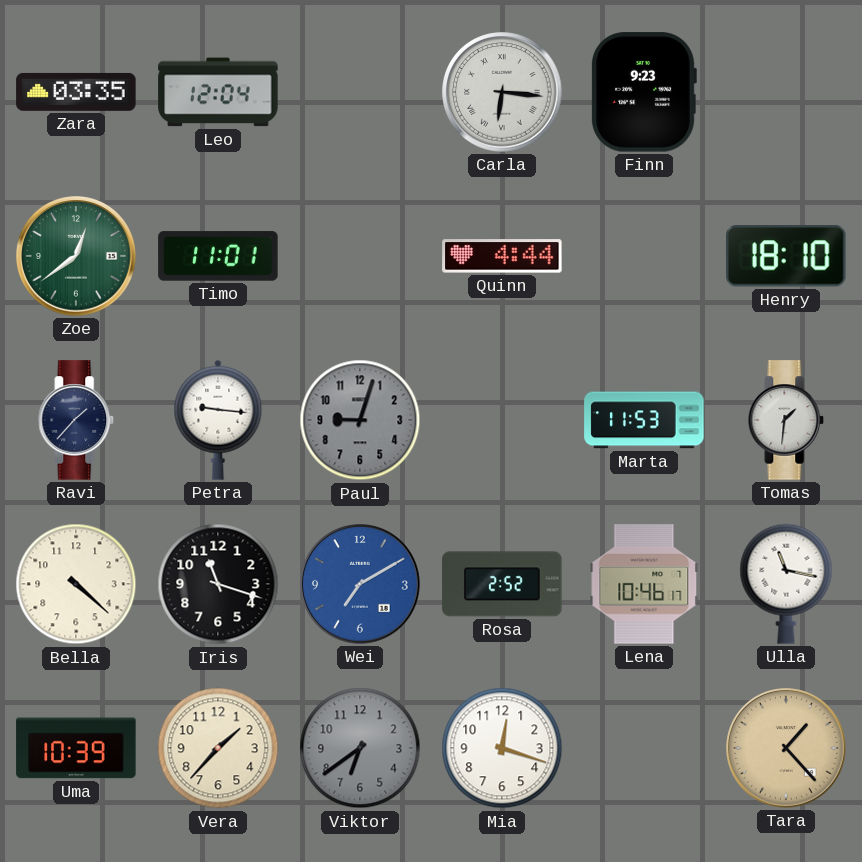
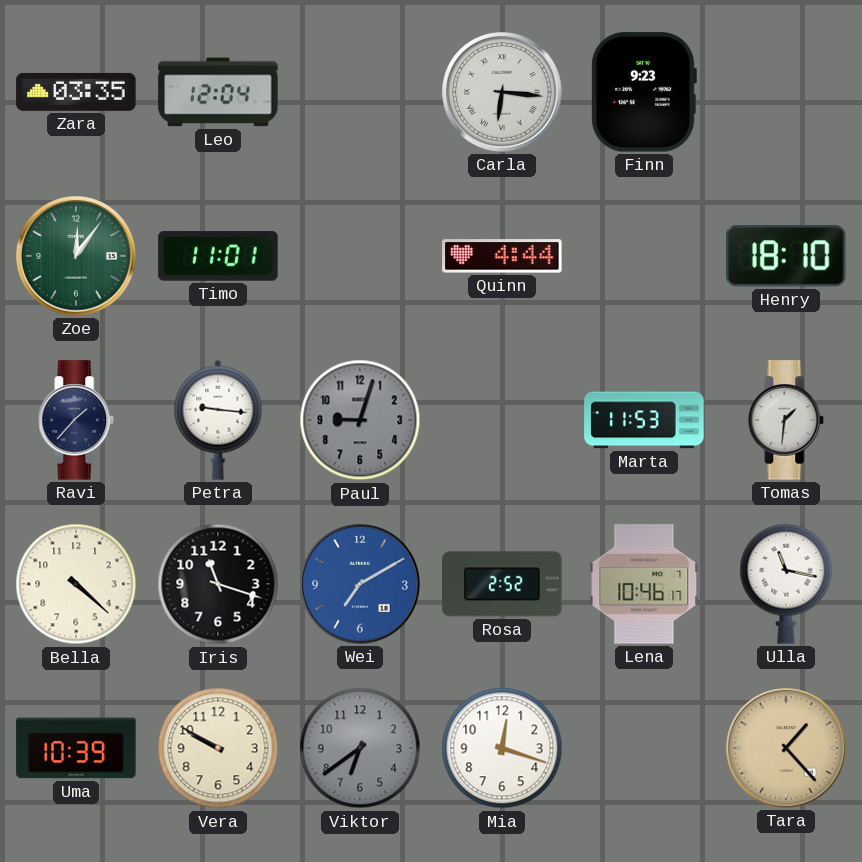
Zoe: 12:39 -> 12:06
Vera: 1:37 -> 9:50
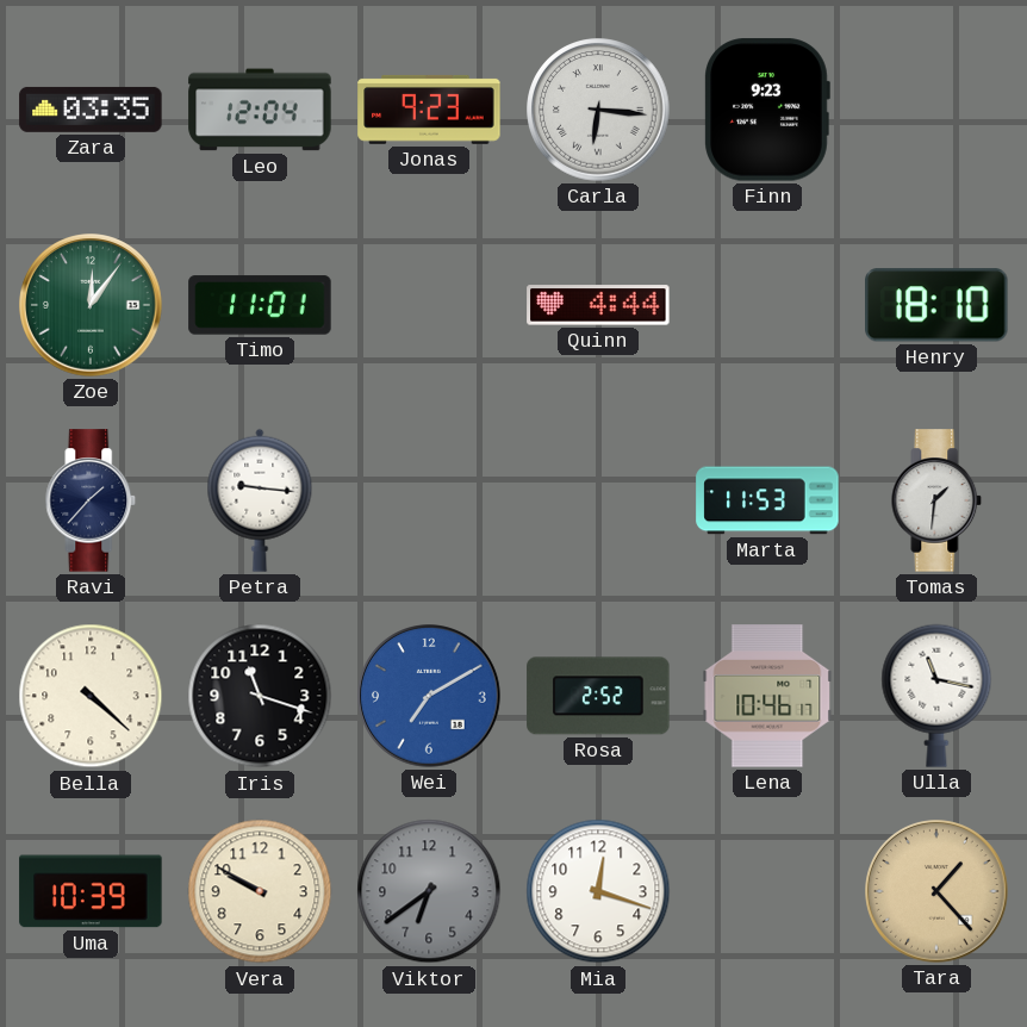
Jonas: none -> 9:23
Paul: 9:03 -> none
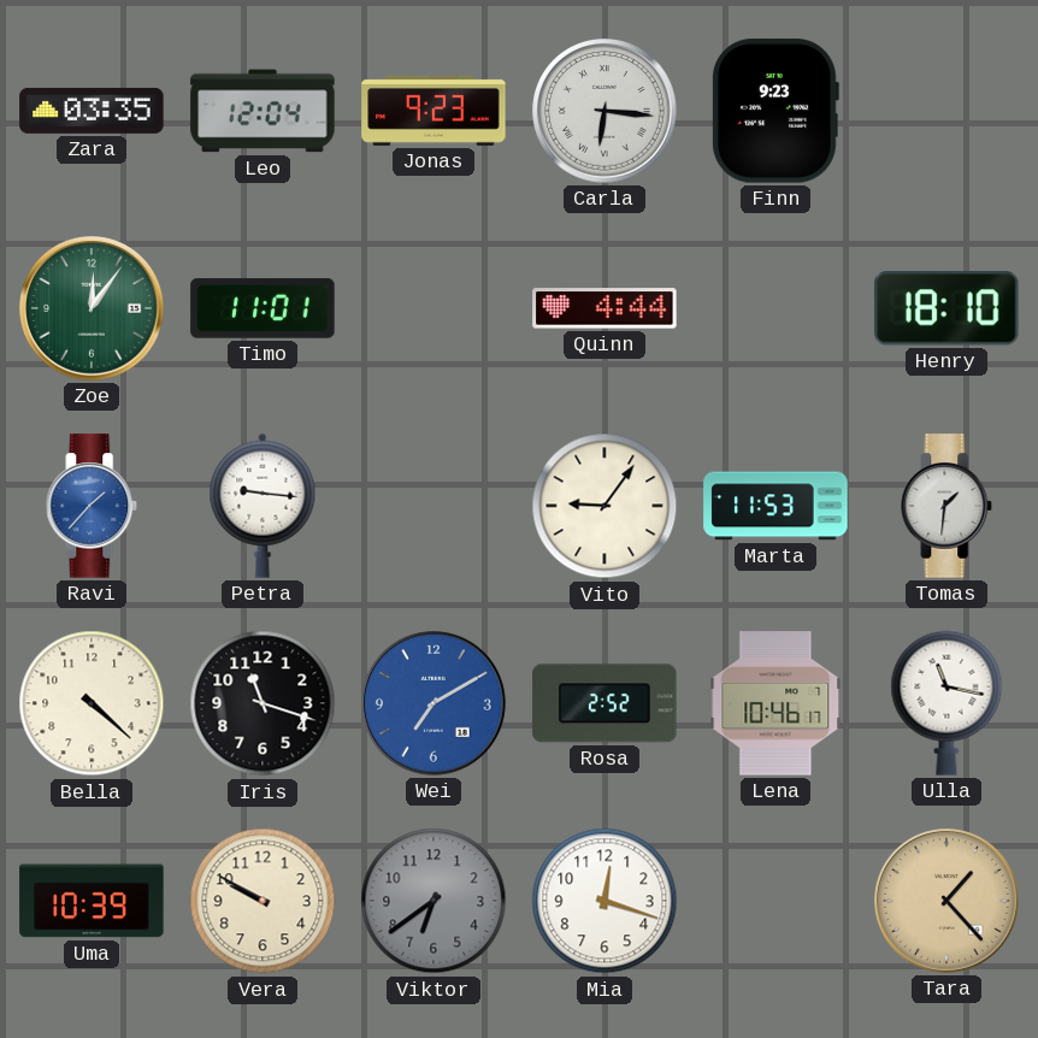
Ravi dial: navy -> blue
Vito: none -> 9:06
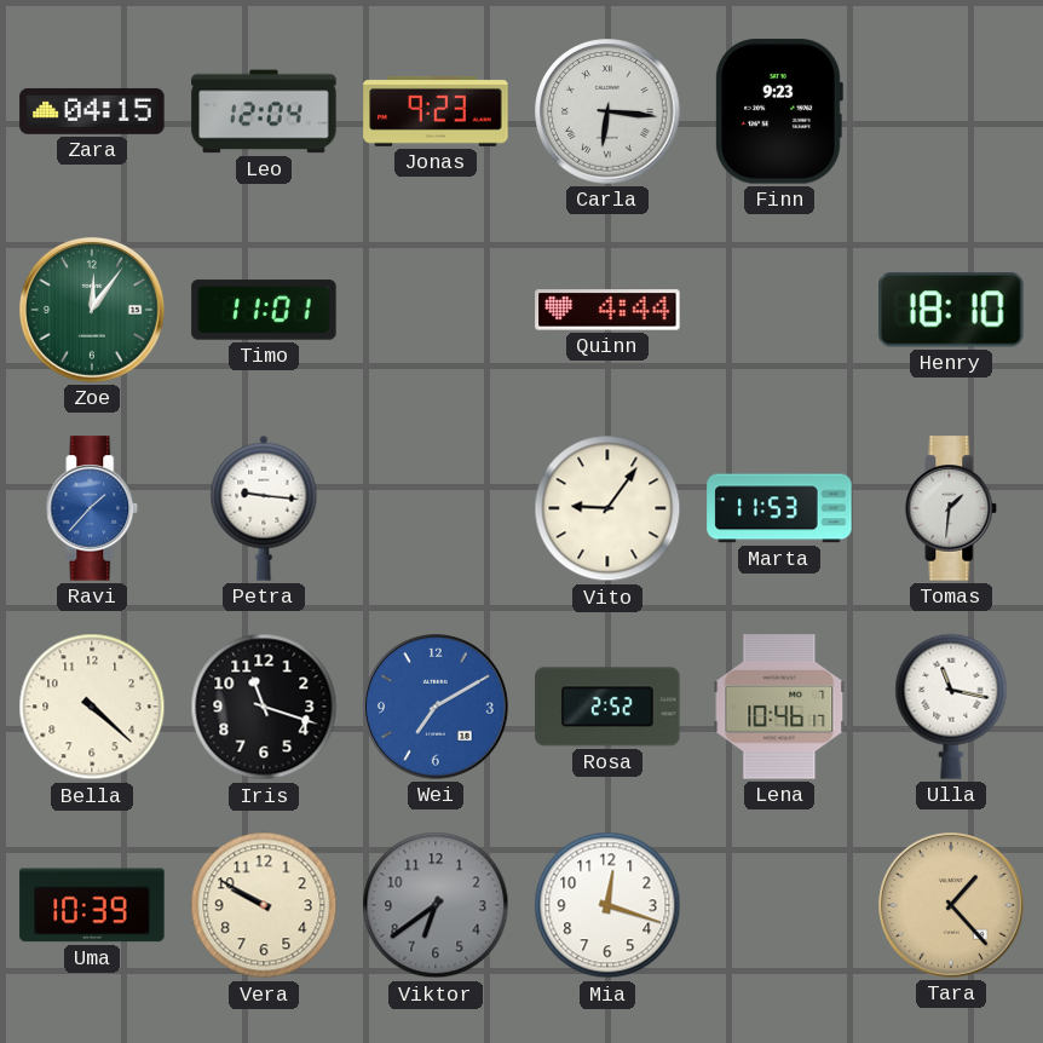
Zara: 03:35 -> 04:15
